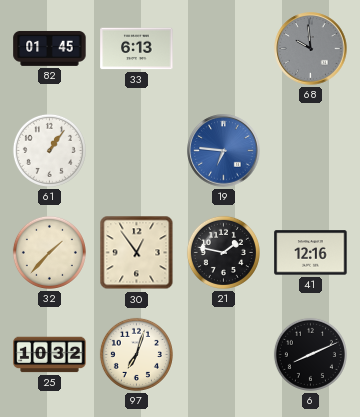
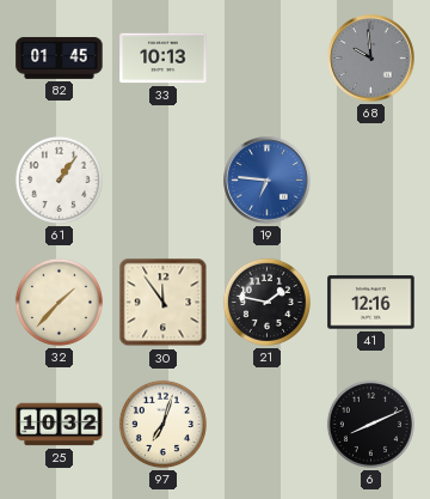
33: 6:13 -> 10:13
30: 12:54 -> 11:54
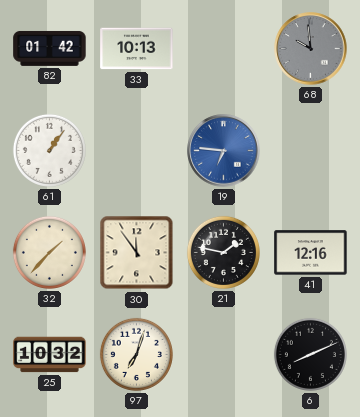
82: 01:45 -> 01:42
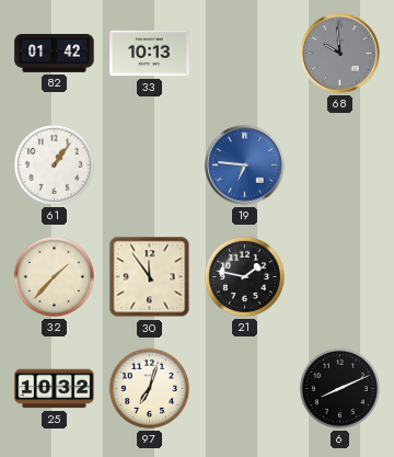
41: 12:16 -> none
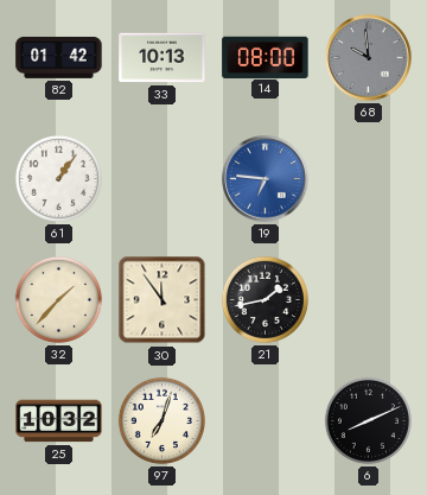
14: none -> 08:00
21: 1:47 -> 1:43
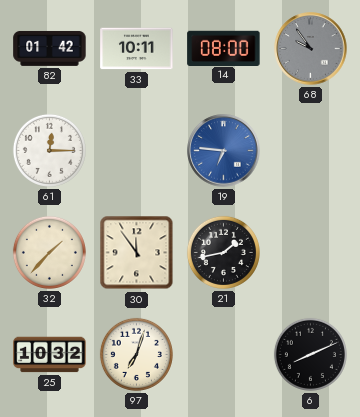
33: 10:13 -> 10:11
68: 9:59 -> 9:54
61: 1:06 -> 12:15
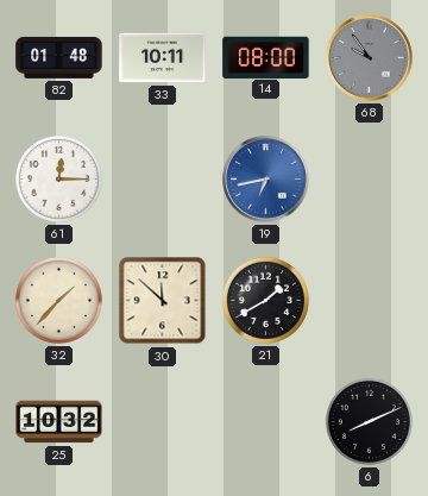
82: 01:42 -> 01:48
19: 6:46 -> 6:43
30: 11:54 -> 11:52
21: 1:43 -> 1:40
97: 7:03 -> none
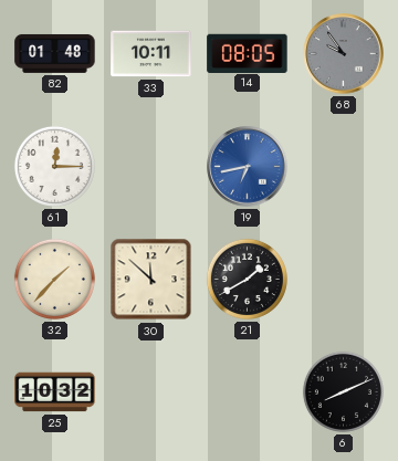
14: 08:00 -> 08:05
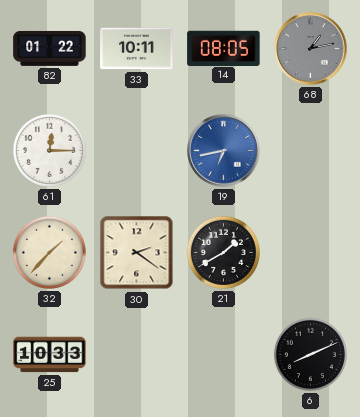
82: 01:48 -> 01:22
68: 9:54 -> 1:13
30: 11:52 -> 2:21
25: 10:32 -> 10:33
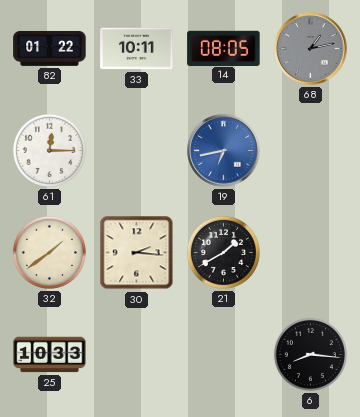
32: 1:37 -> 1:39
30: 2:21 -> 2:16
6: 8:11 -> 8:16
